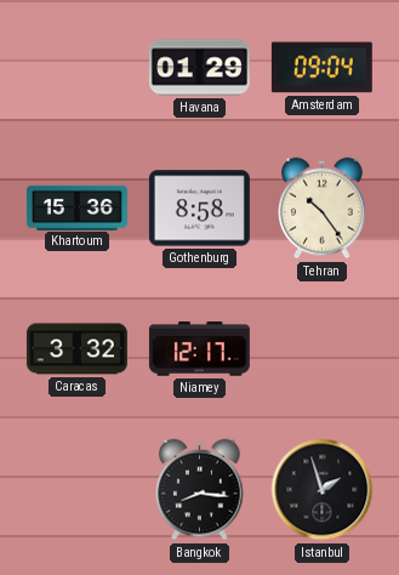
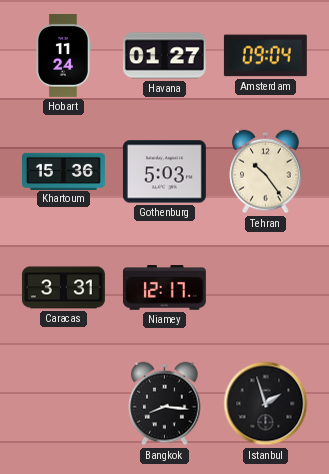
Hobart: none -> 11:24
Havana: 01:29 -> 01:27
Gothenburg: 8:58 -> 5:03
Caracas: 3:32 -> 3:31
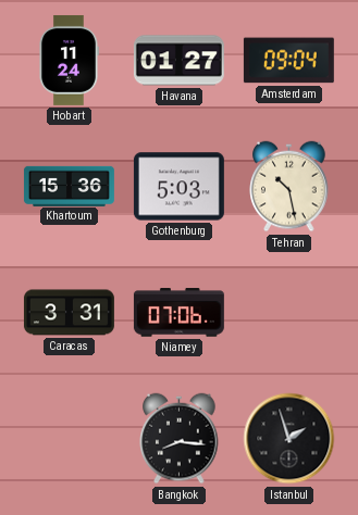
Tehran: 10:24 -> 10:28
Niamey: 12:17 -> 07:06
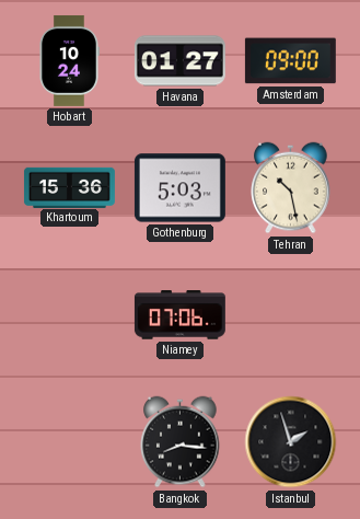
Hobart: 11:24 -> 10:24
Amsterdam: 09:04 -> 09:00
Caracas: 3:31 -> none
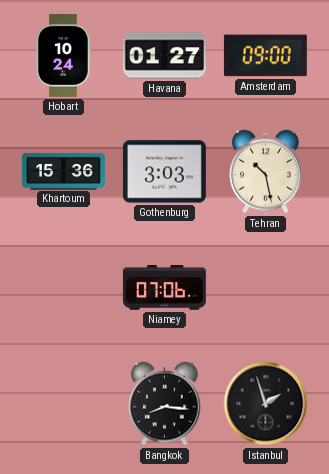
Gothenburg: 5:03 -> 3:03
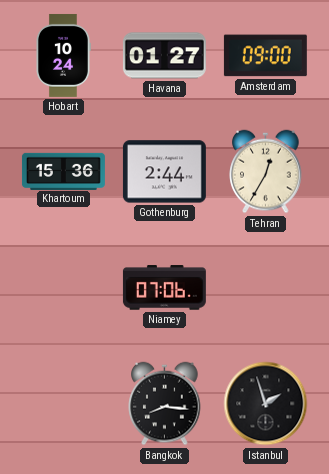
Gothenburg: 3:03 -> 2:44
Tehran: 10:28 -> 12:35
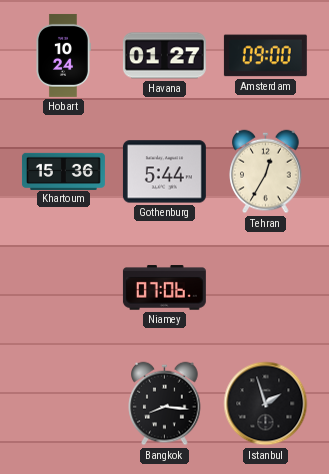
Gothenburg: 2:44 -> 5:44
